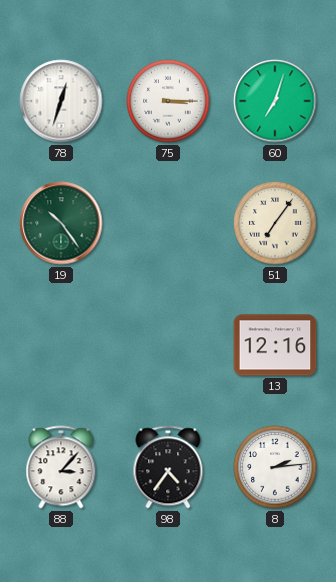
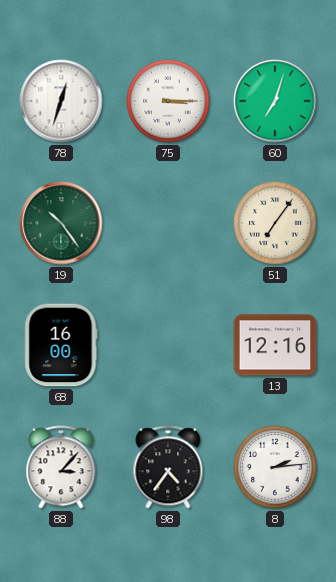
68: none -> 16:00
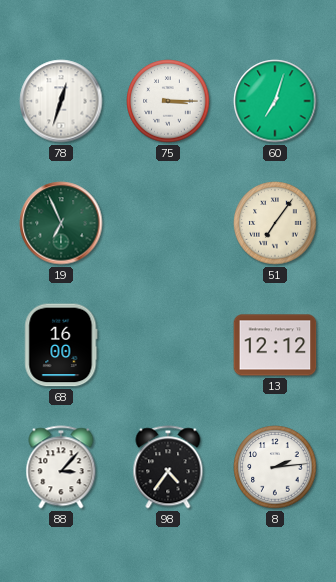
19: 10:24 -> 6:56
13: 12:16 -> 12:12
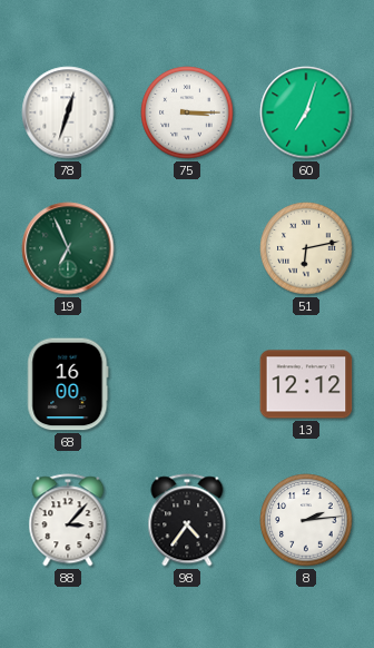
51: 7:06 -> 6:13
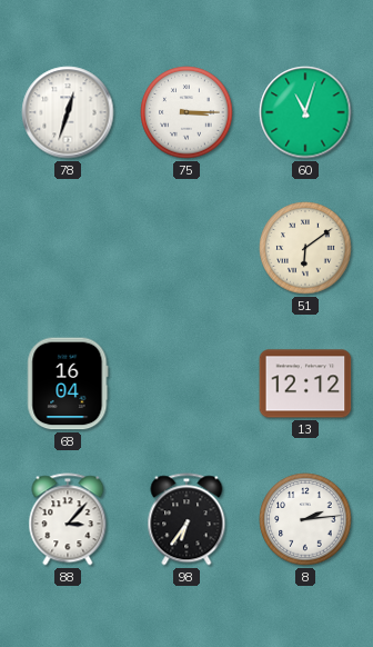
60: 7:03 -> 11:03
19: 6:56 -> none
51: 6:13 -> 6:09
68: 16:00 -> 16:04
98: 4:36 -> 6:36
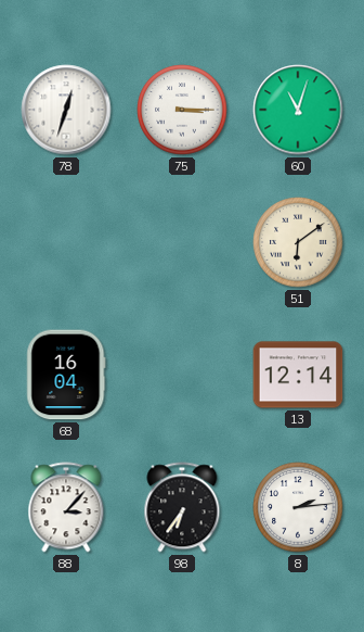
13: 12:12 -> 12:14
